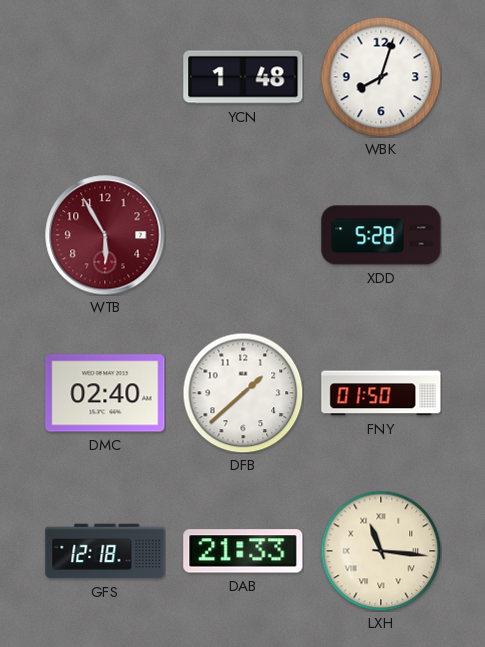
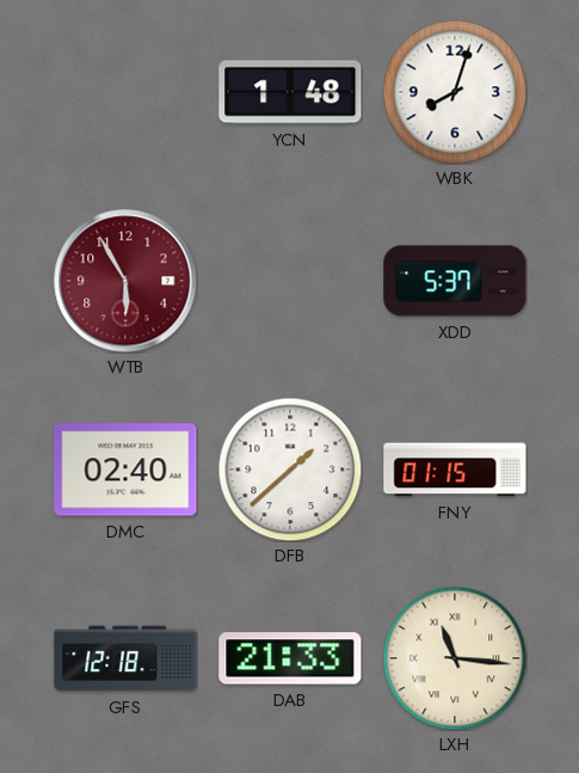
XDD: 5:28 -> 5:37
FNY: 01:50 -> 01:15
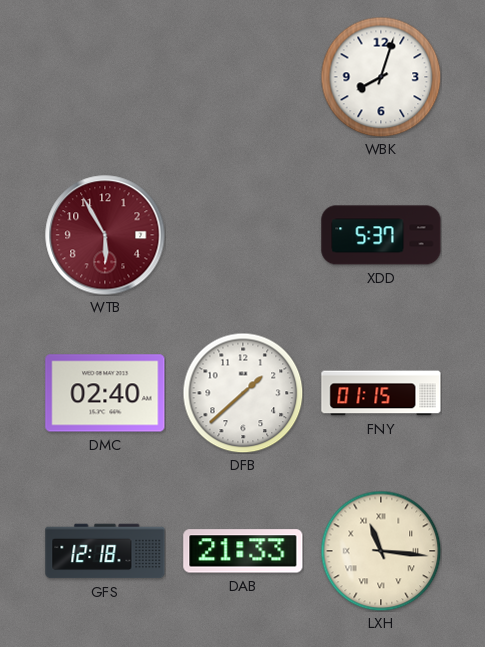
YCN: 1:48 -> none
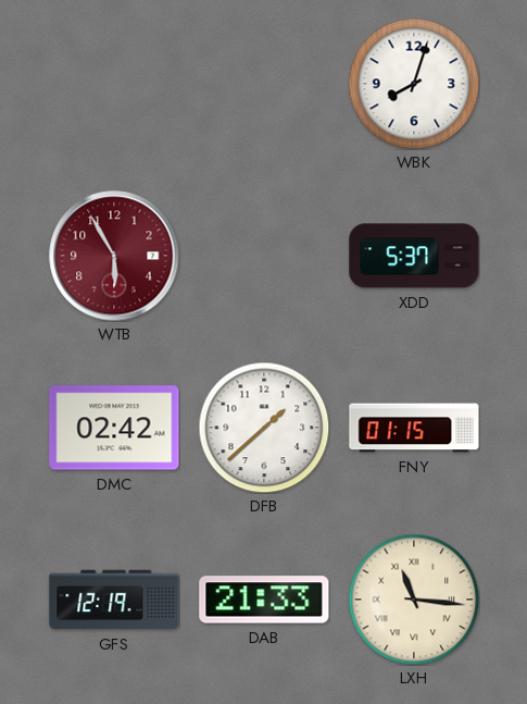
DMC: 02:40 -> 02:42
GFS: 12:18 -> 12:19
